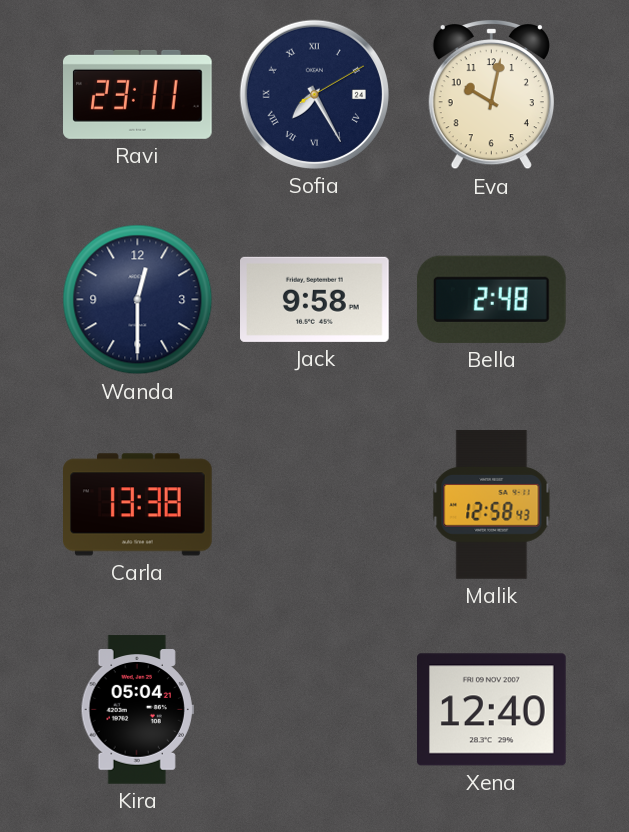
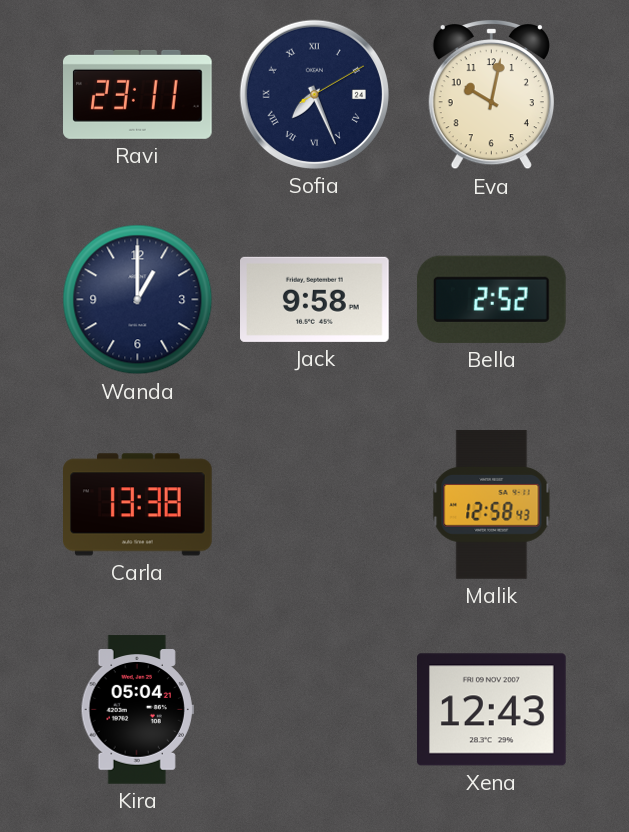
Sofia: 7:25 -> 7:26
Wanda: 12:30 -> 1:00
Bella: 2:48 -> 2:52
Xena: 12:40 -> 12:43
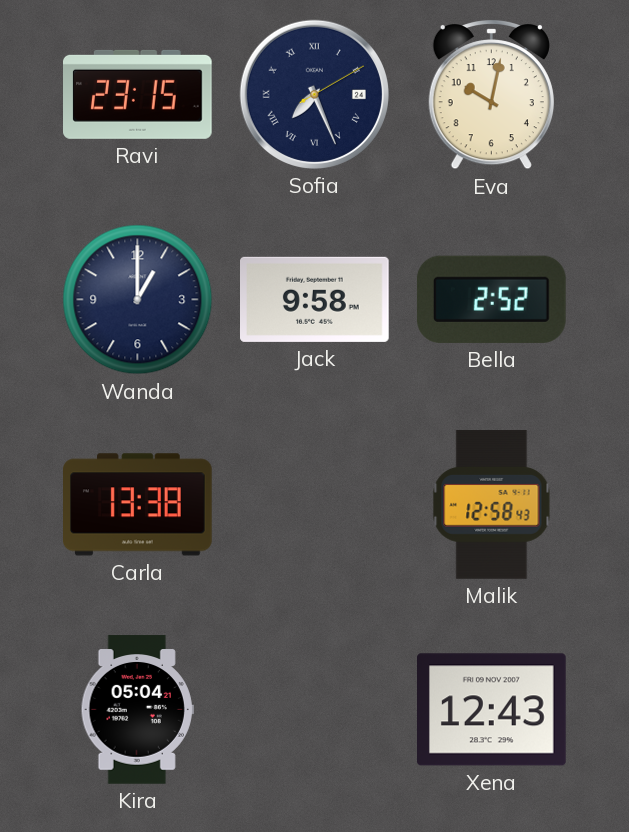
Ravi: 23:11 -> 23:15
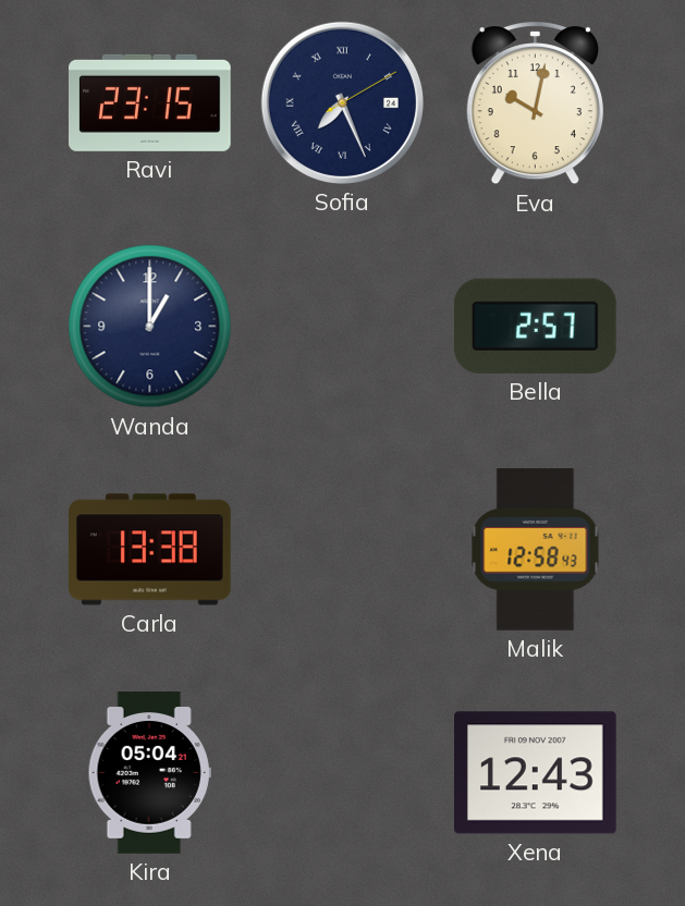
Jack: 9:58 -> none
Bella: 2:52 -> 2:57
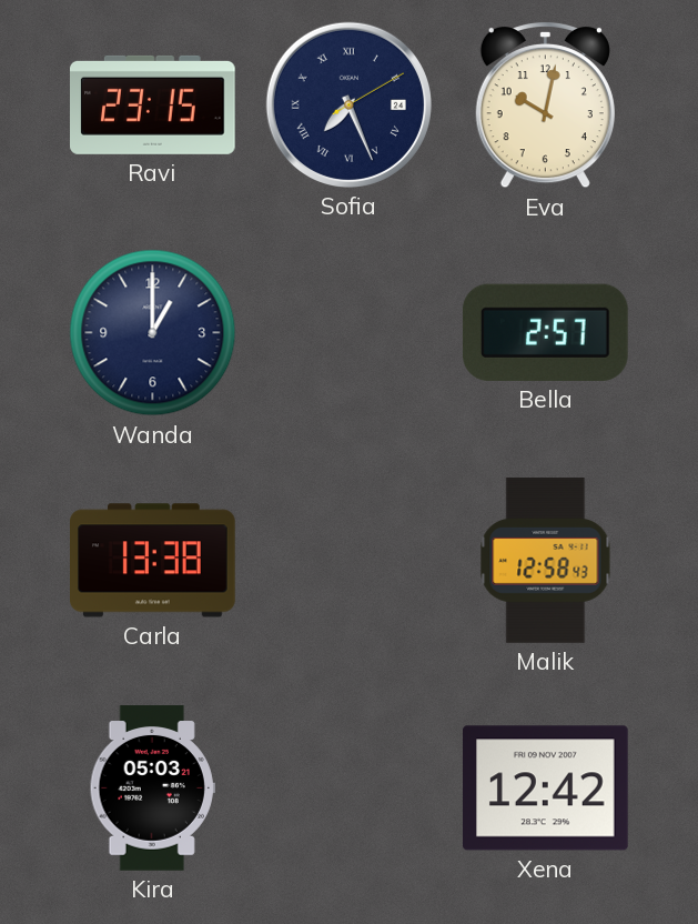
Kira: 05:04 -> 05:03
Xena: 12:43 -> 12:42
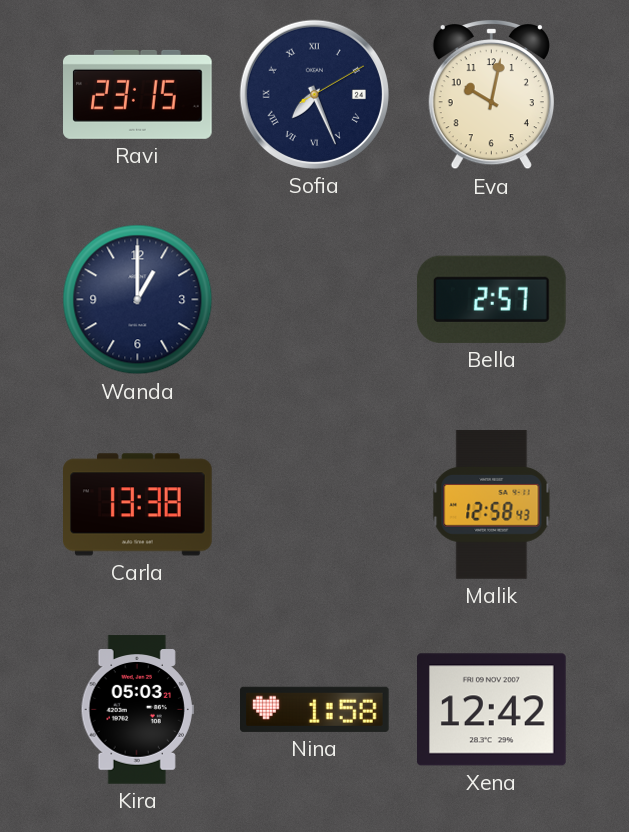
Nina: none -> 1:58
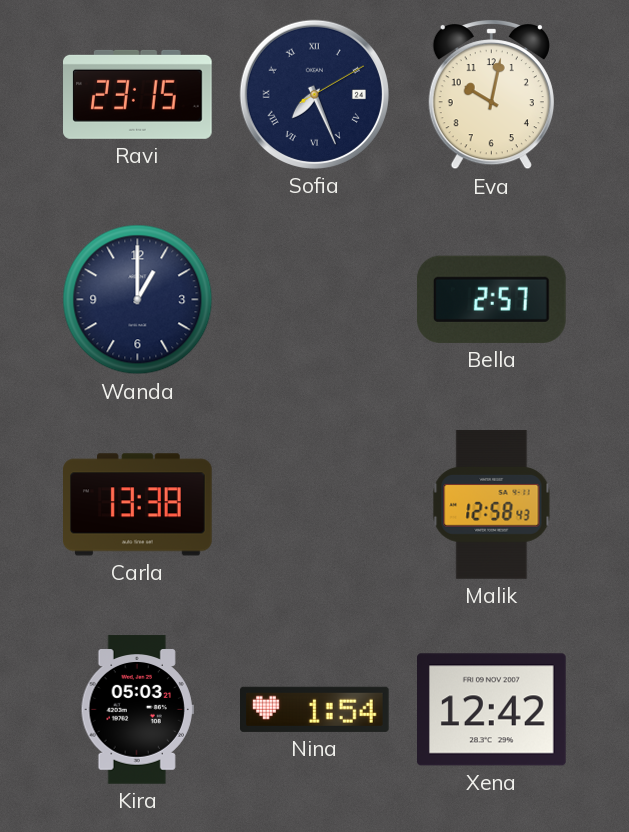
Nina: 1:58 -> 1:54
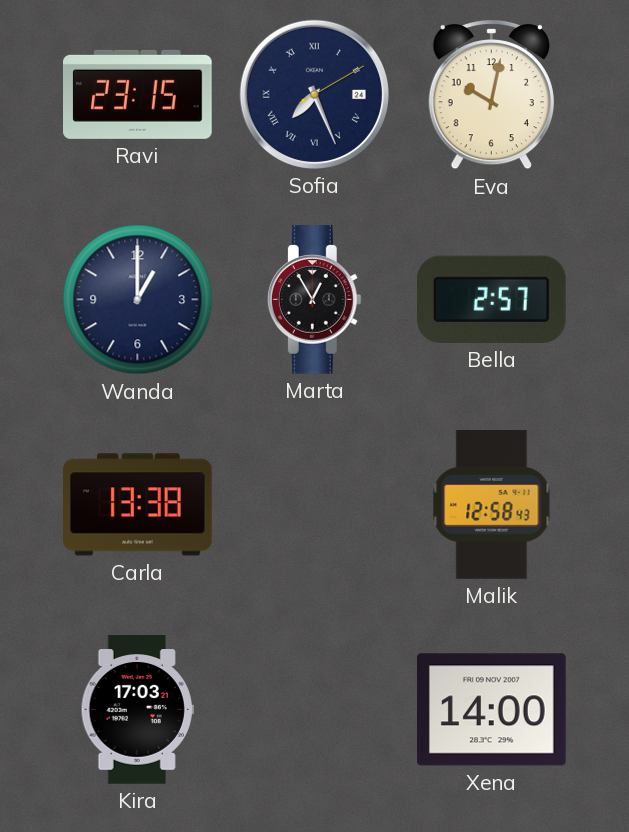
Marta: none -> 12:55
Kira: 05:03 -> 17:03
Nina: 1:54 -> none
Xena: 12:42 -> 14:00
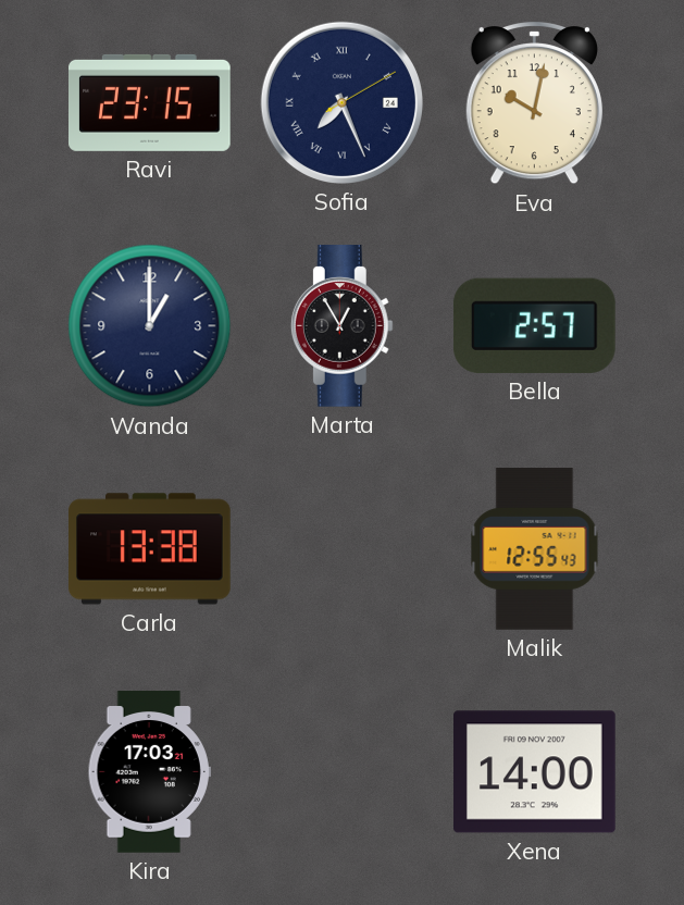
Malik: 12:58 -> 12:55
